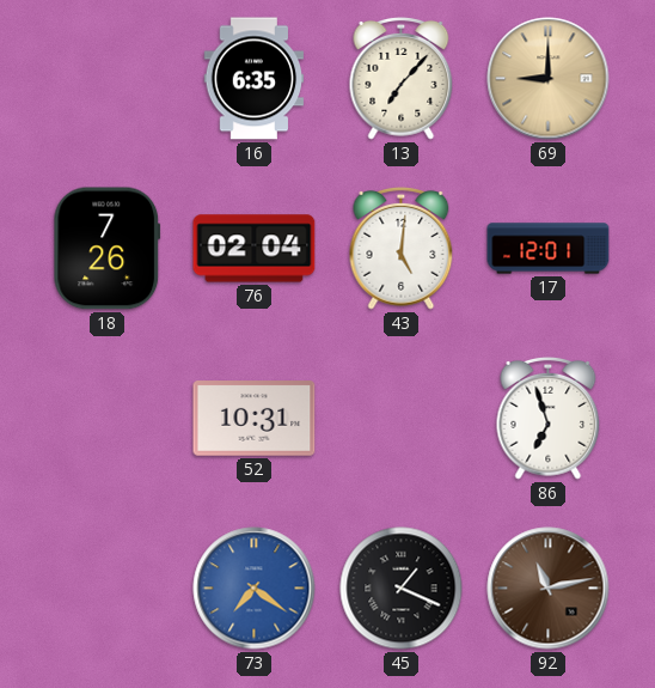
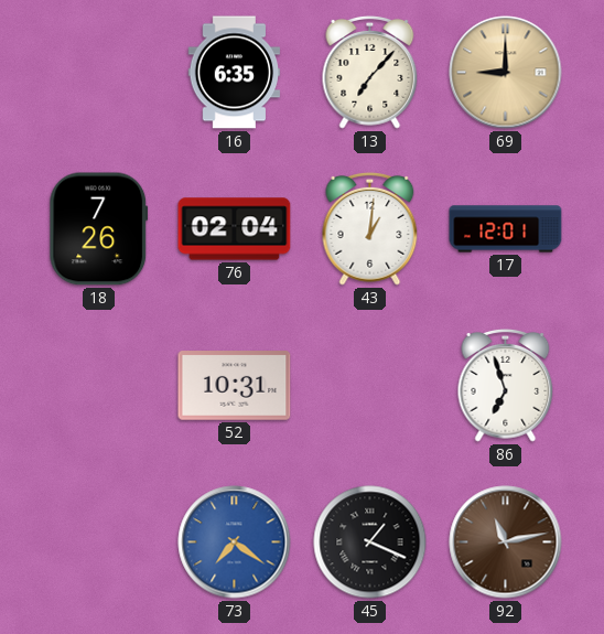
43: 5:01 -> 1:01
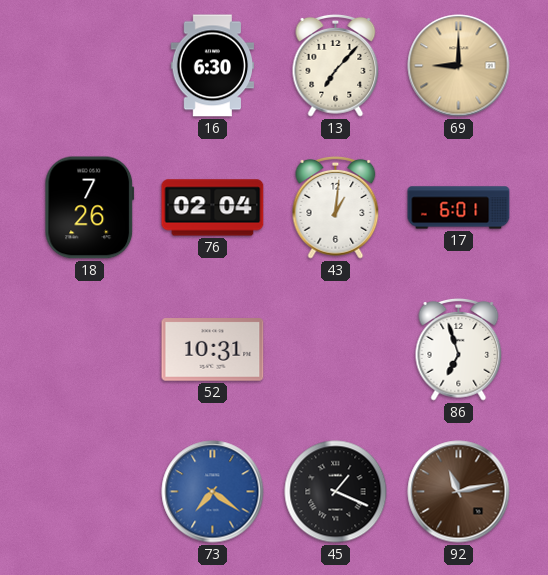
16: 6:35 -> 6:30
17: 12:01 -> 6:01
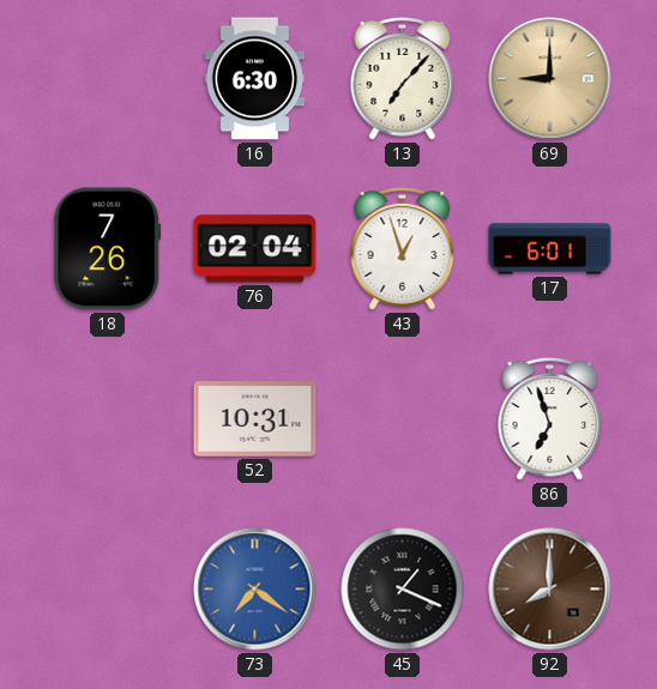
43: 1:01 -> 12:57
92: 11:13 -> 8:00
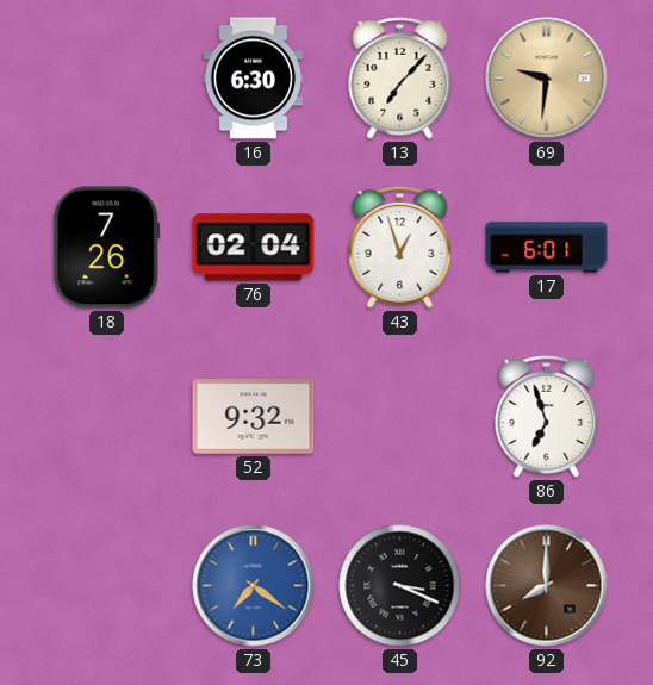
69: 9:00 -> 9:31
52: 10:31 -> 9:32
45: 1:19 -> 3:19
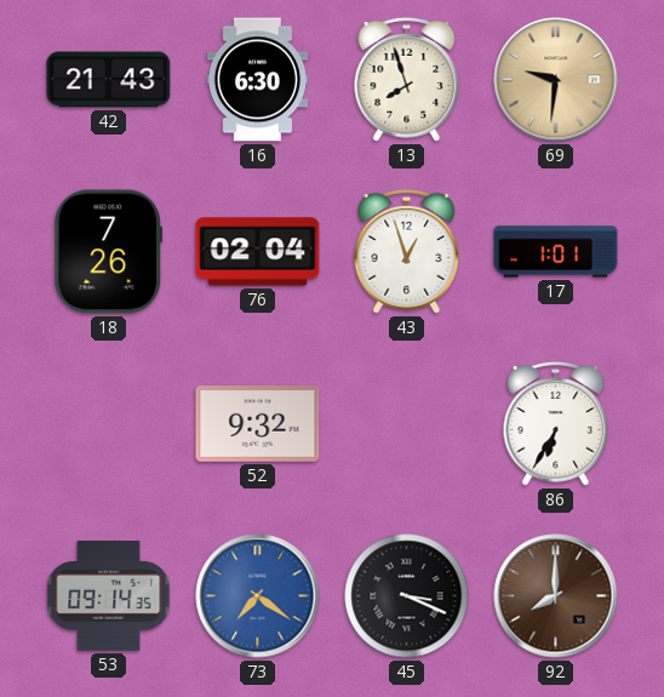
42: none -> 21:43
13: 7:07 -> 7:57
17: 6:01 -> 1:01
86: 6:57 -> 6:35
53: none -> 09:14
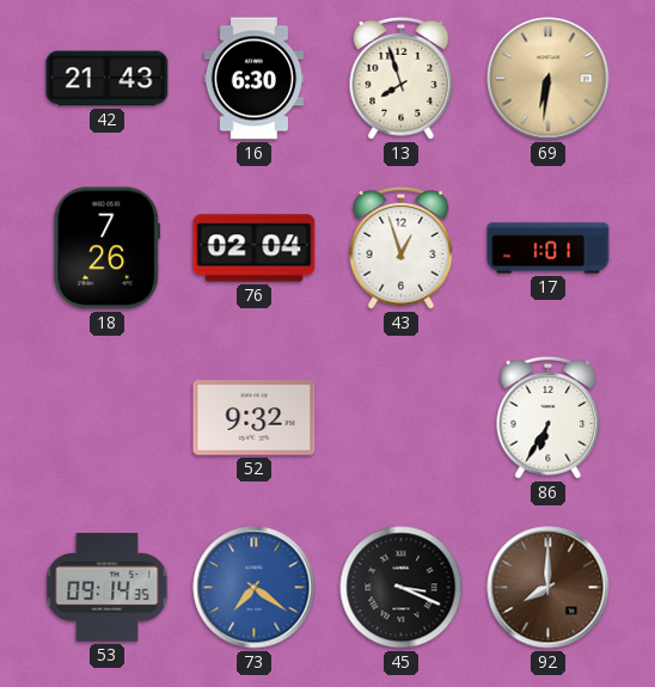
69: 9:31 -> 6:31
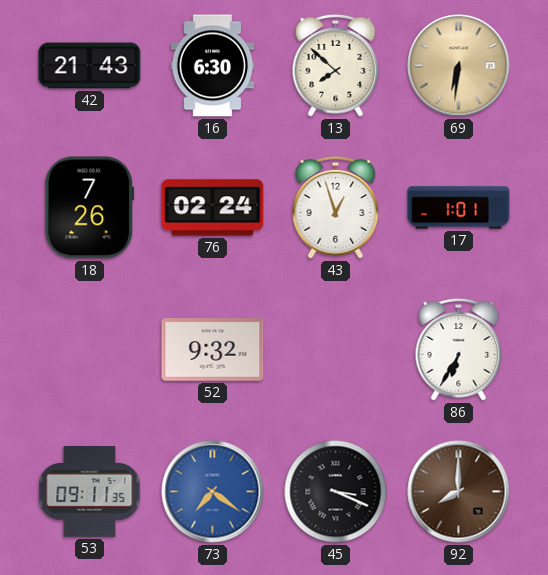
13: 7:57 -> 7:52
76: 02:04 -> 02:24
53: 09:14 -> 09:11
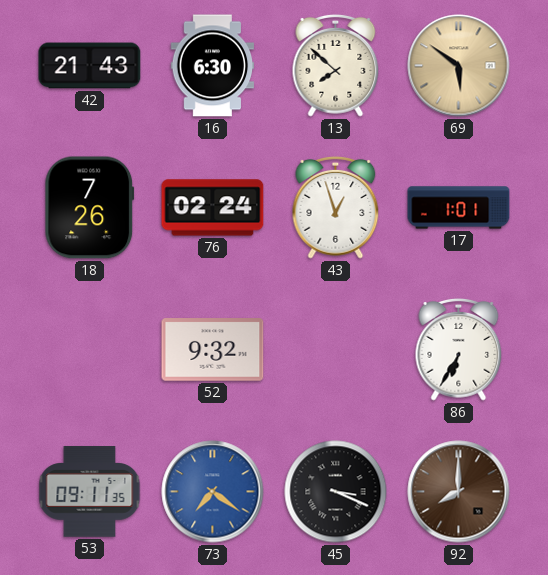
69: 6:31 -> 5:51
